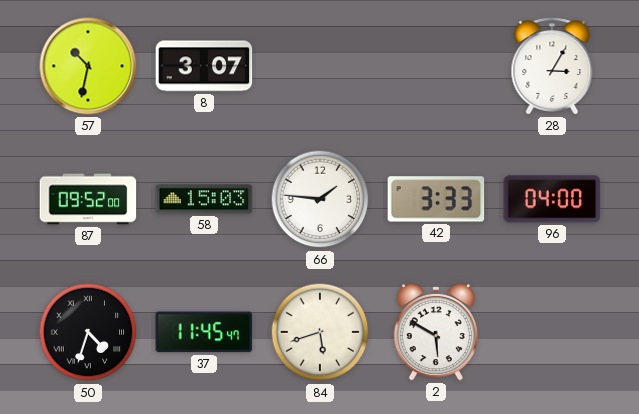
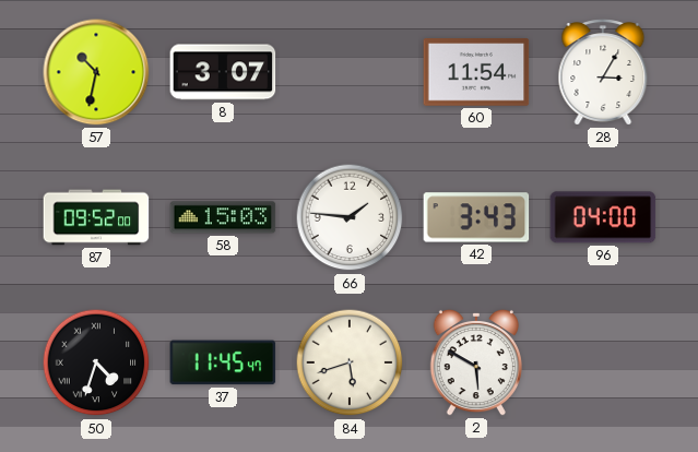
60: none -> 11:54
42: 3:33 -> 3:43
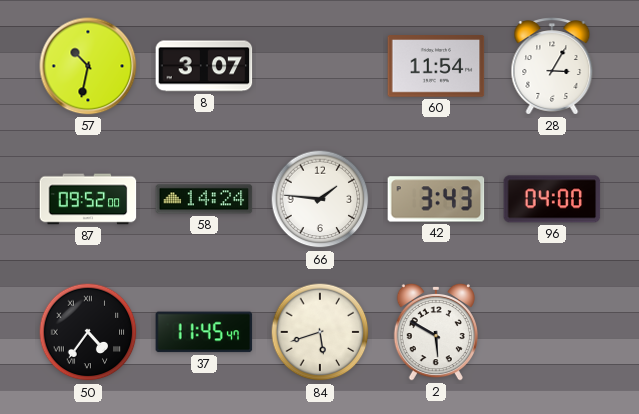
58: 15:03 -> 14:24
50: 4:33 -> 4:36
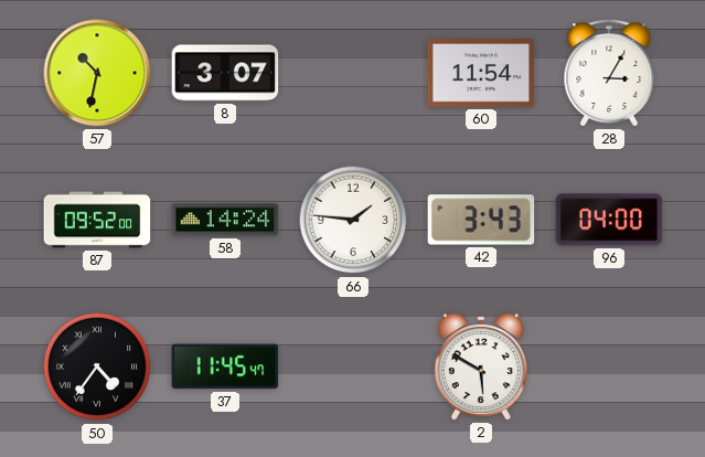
84: 5:42 -> none
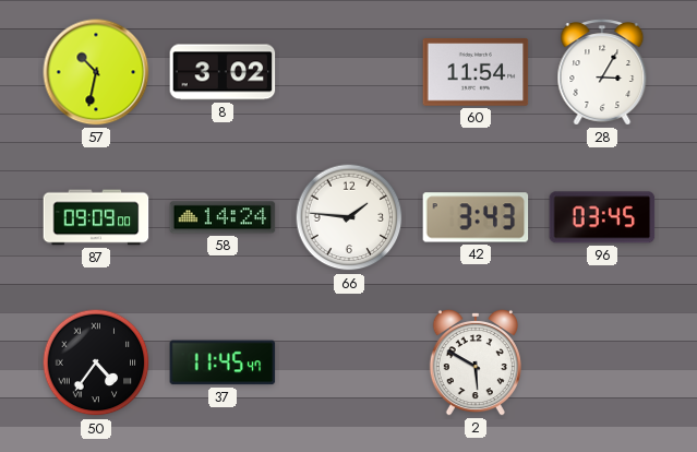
8: 3:07 -> 3:02
87: 09:52 -> 09:09
96: 04:00 -> 03:45
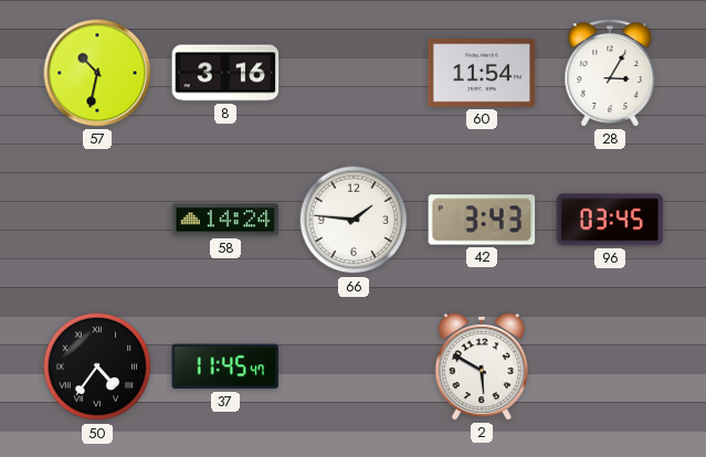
8: 3:02 -> 3:16
87: 09:09 -> none
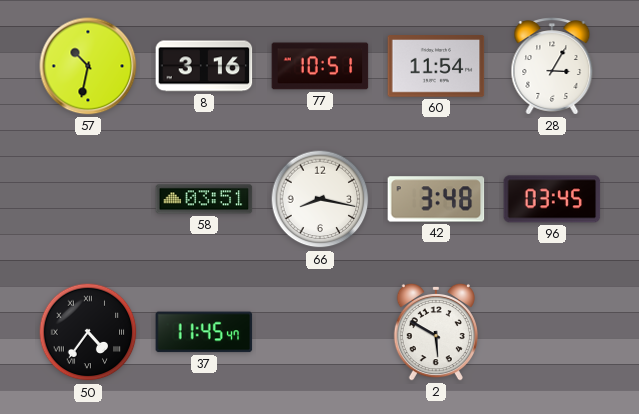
77: none -> 10:51
58: 14:24 -> 03:51
66: 1:46 -> 8:17
42: 3:43 -> 3:48
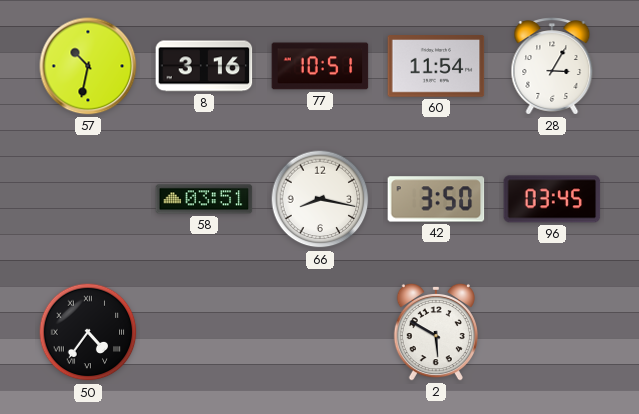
42: 3:48 -> 3:50
37: 11:45 -> none
